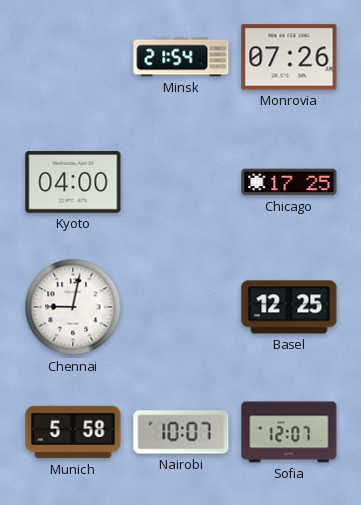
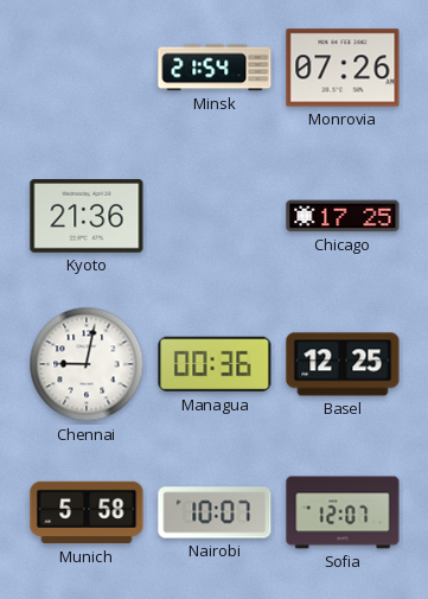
Kyoto: 04:00 -> 21:36
Managua: none -> 00:36
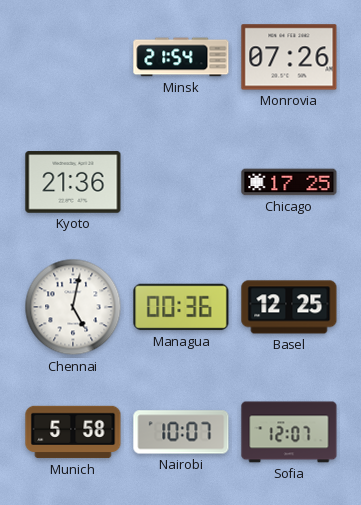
Chennai: 9:02 -> 5:02
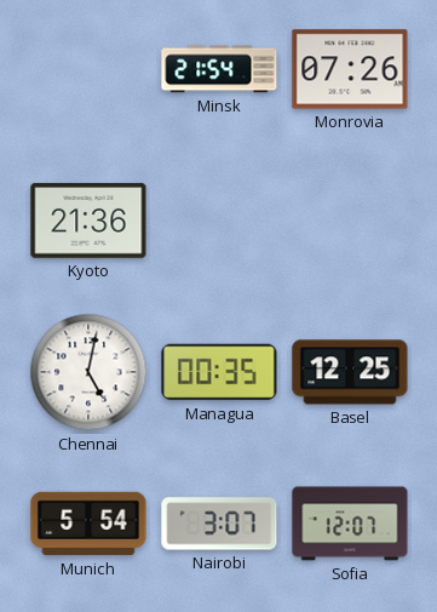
Chicago: 17:25 -> none
Managua: 00:36 -> 00:35
Munich: 5:58 -> 5:54
Nairobi: 10:07 -> 3:07
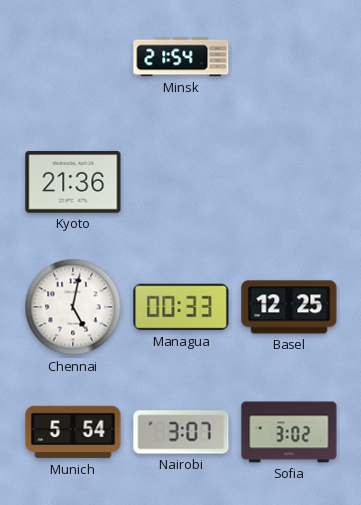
Monrovia: 07:26 -> none
Managua: 00:35 -> 00:33
Sofia: 12:07 -> 3:02
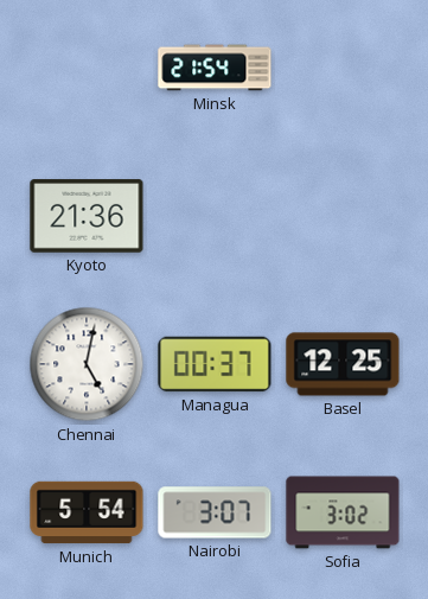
Managua: 00:33 -> 00:37
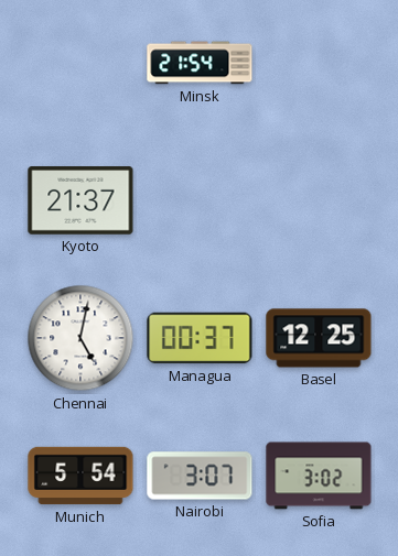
Kyoto: 21:36 -> 21:37
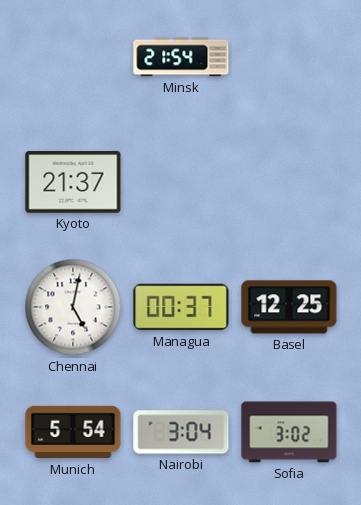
Nairobi: 3:07 -> 3:04
